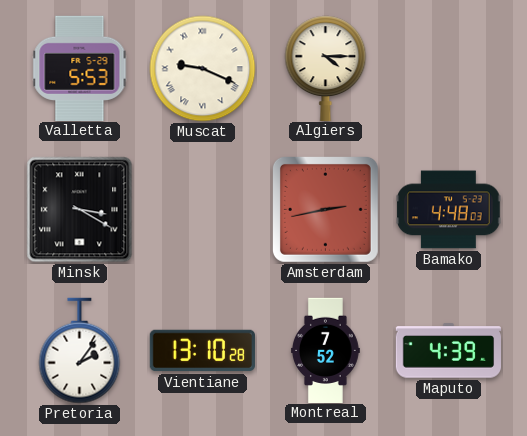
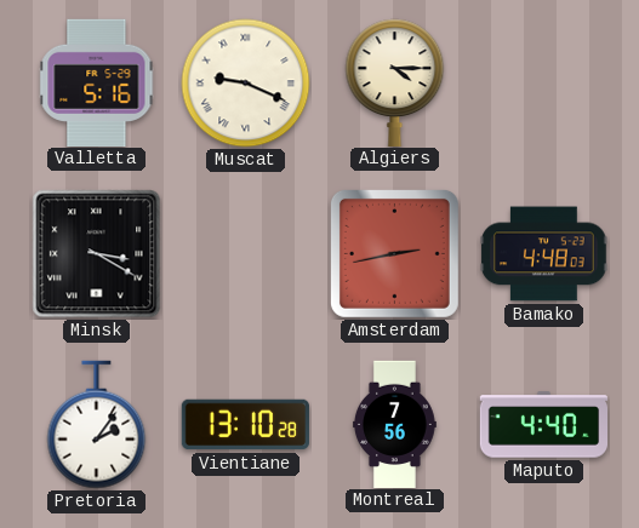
Valletta: 5:53 -> 5:16
Montreal: 7:52 -> 7:56
Maputo: 4:39 -> 4:40
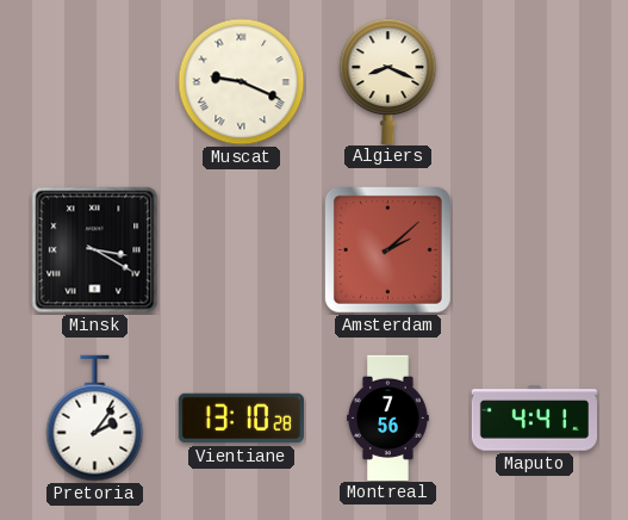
Valletta: 5:16 -> none
Algiers: 4:15 -> 8:19
Amsterdam: 2:43 -> 2:08
Bamako: 4:48 -> none
Maputo: 4:40 -> 4:41
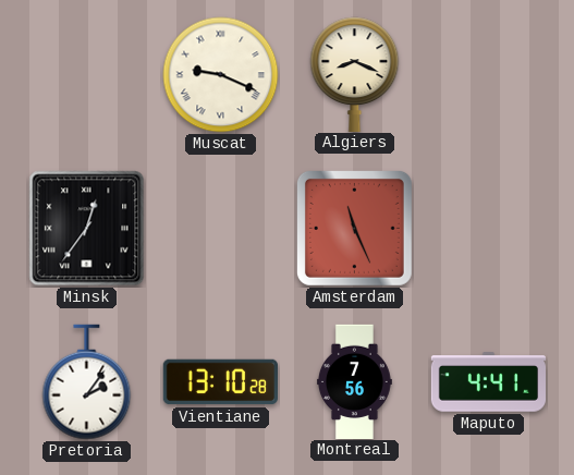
Minsk: 3:20 -> 12:36
Amsterdam: 2:08 -> 11:26
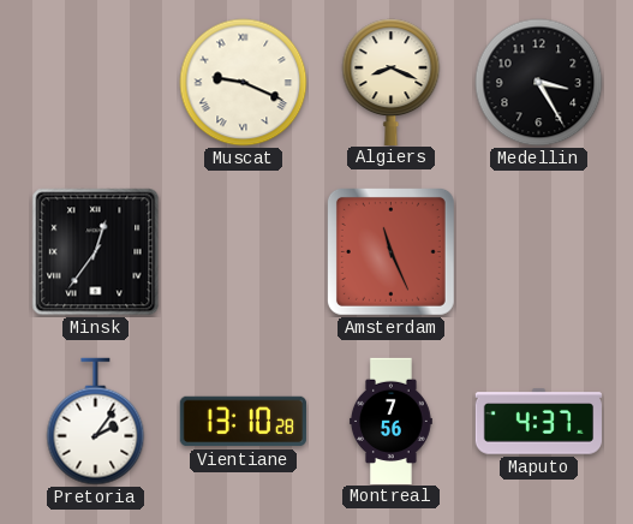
Medellin: none -> 3:25
Maputo: 4:41 -> 4:37
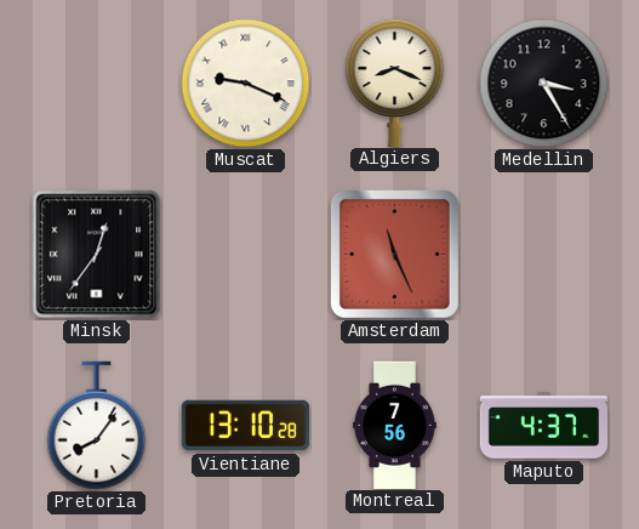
Pretoria: 2:06 -> 8:06
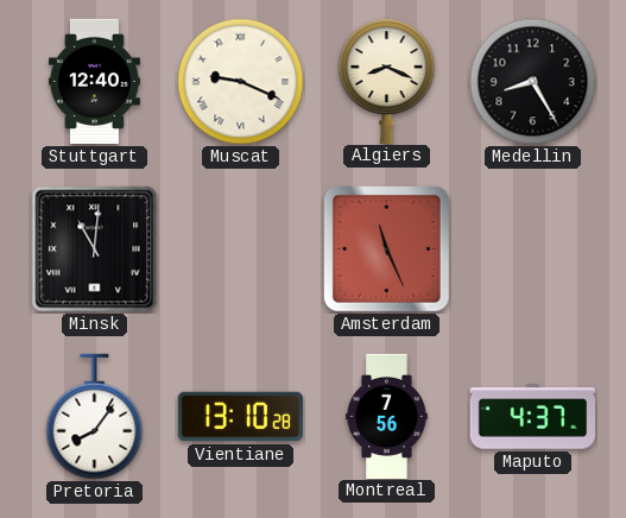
Stuttgart: none -> 12:40
Medellin: 3:25 -> 8:25
Minsk: 12:36 -> 11:01
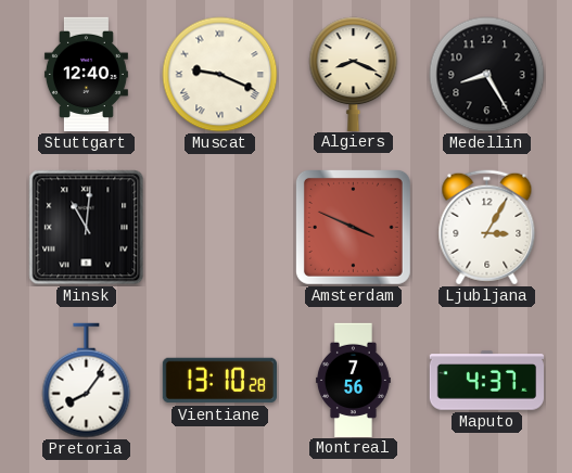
Amsterdam: 11:26 -> 3:49
Ljubljana: none -> 3:05
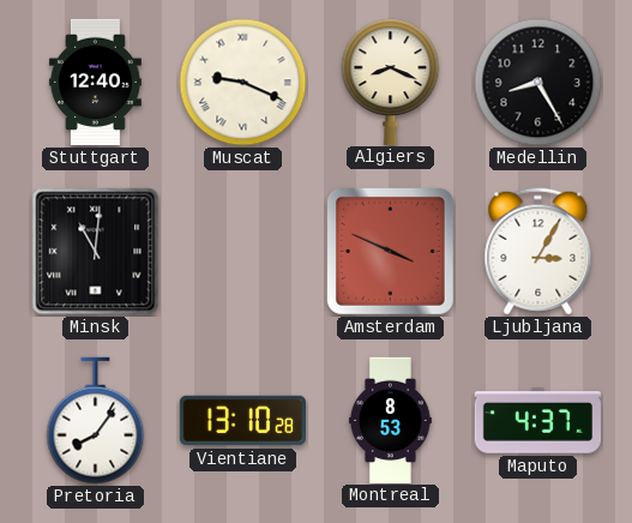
Montreal: 7:56 -> 8:53
